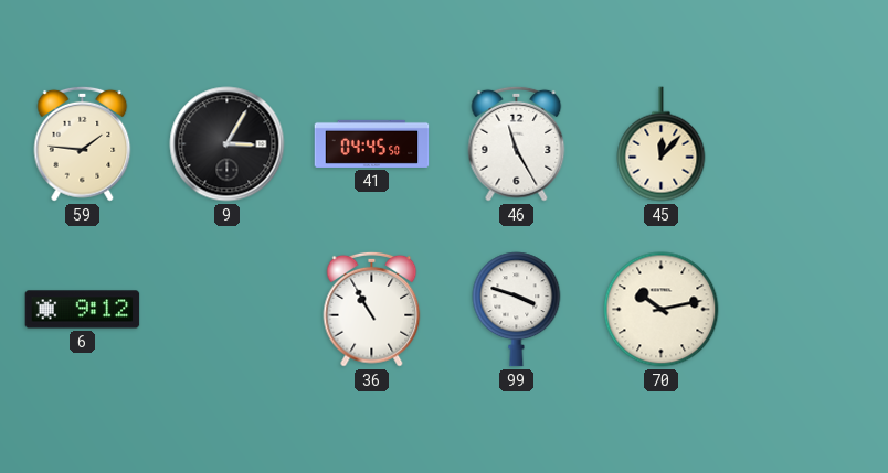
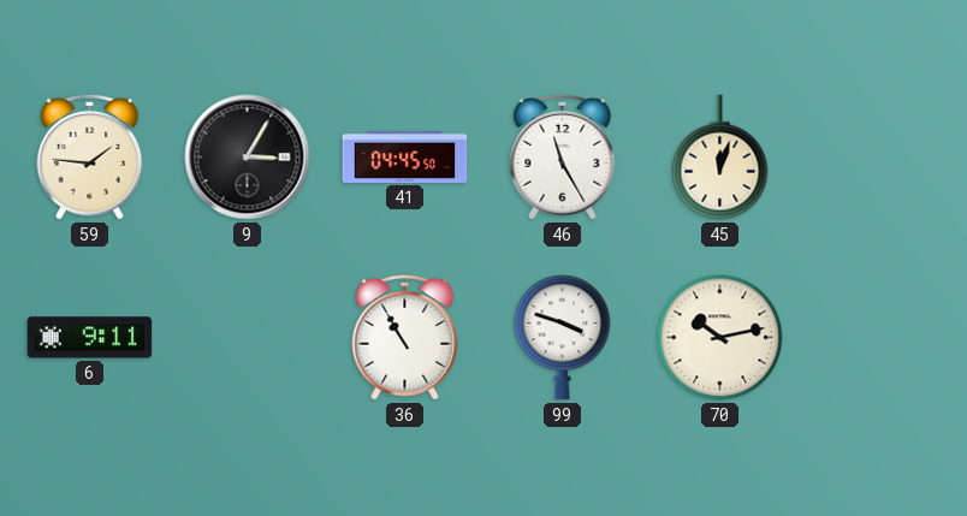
45: 12:07 -> 12:03
6: 9:12 -> 9:11
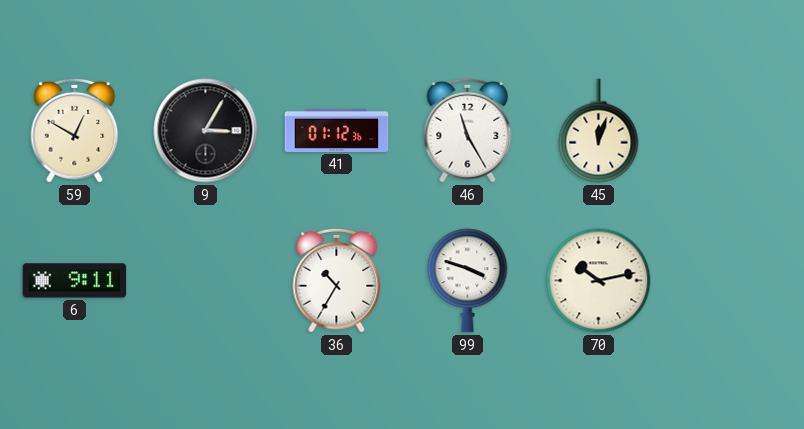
59: 1:46 -> 12:50
41: 04:45 -> 01:12
36: 10:55 -> 10:35
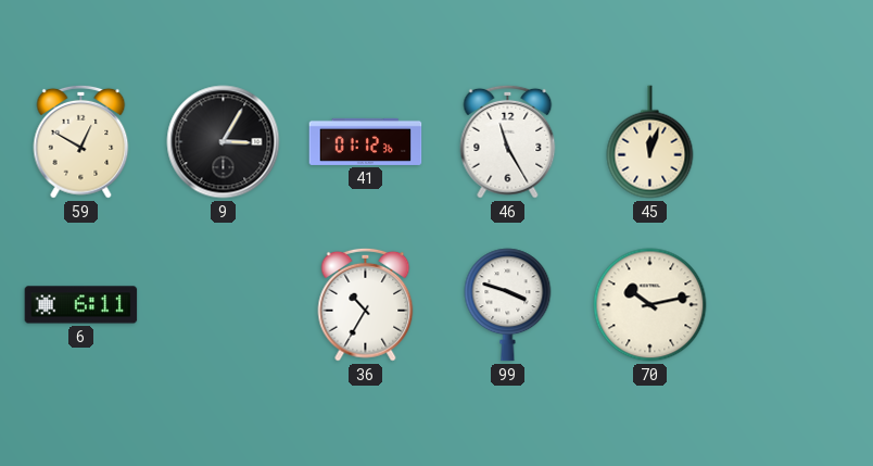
6: 9:11 -> 6:11
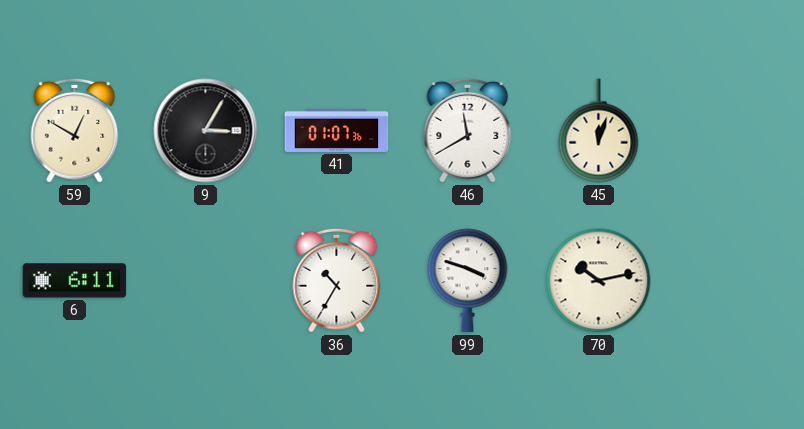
41: 01:12 -> 01:07
46: 11:25 -> 11:40
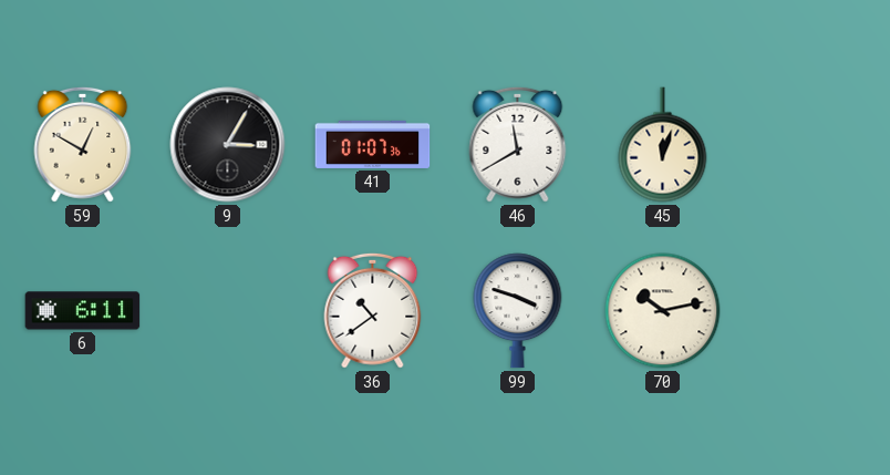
36: 10:35 -> 10:39
